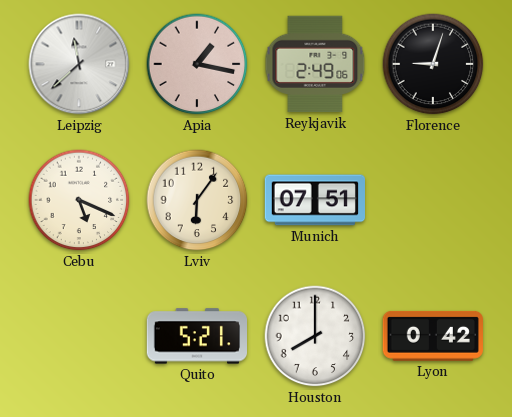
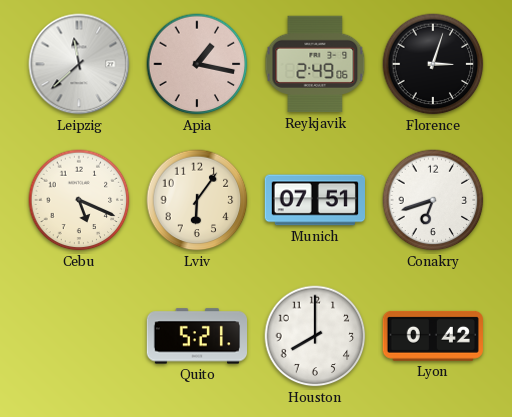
Florence: 9:03 -> 3:03
Conakry: none -> 6:42
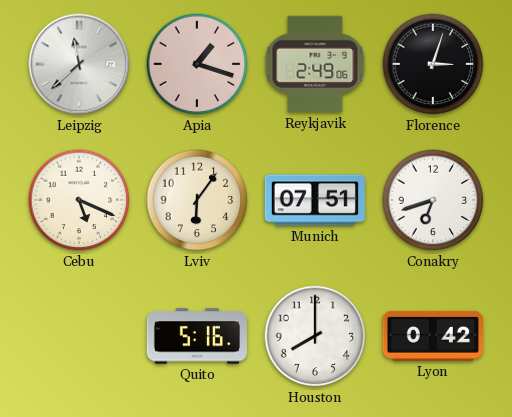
Apia: 1:17 -> 1:18
Quito: 5:21 -> 5:16
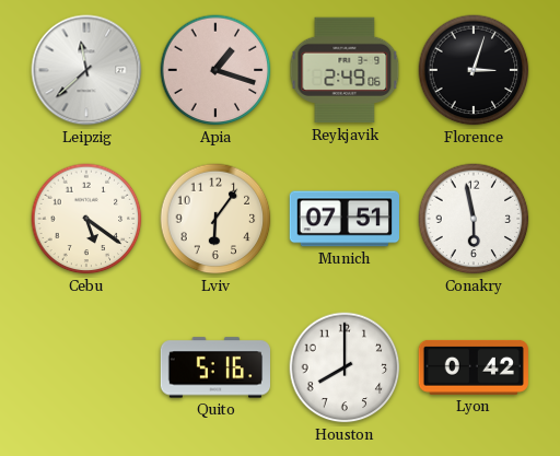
Cebu: 5:19 -> 5:21
Conakry: 6:42 -> 5:58
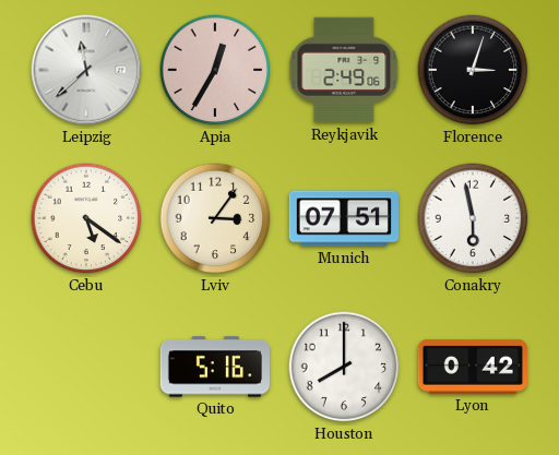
Apia: 1:18 -> 12:35
Lviv: 6:06 -> 3:06
